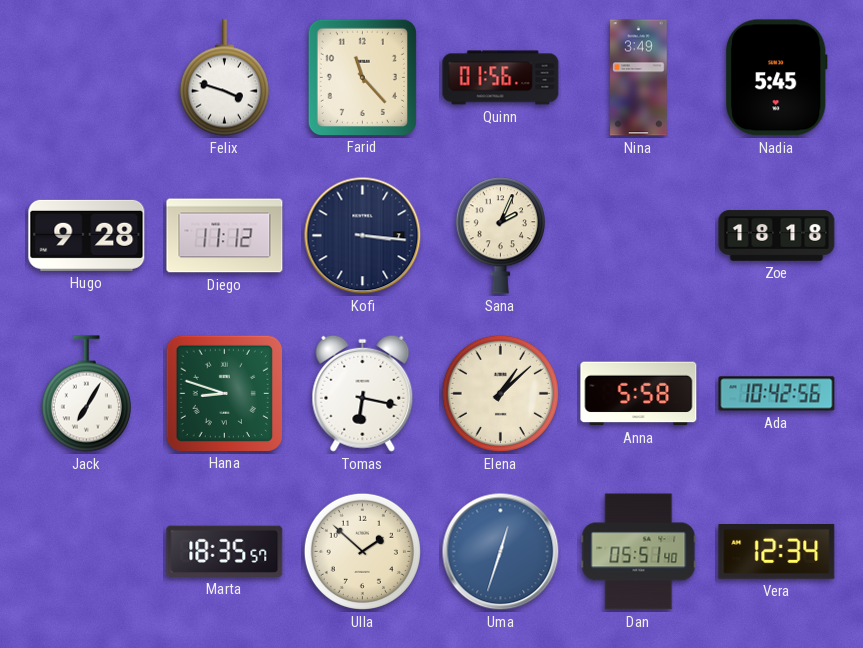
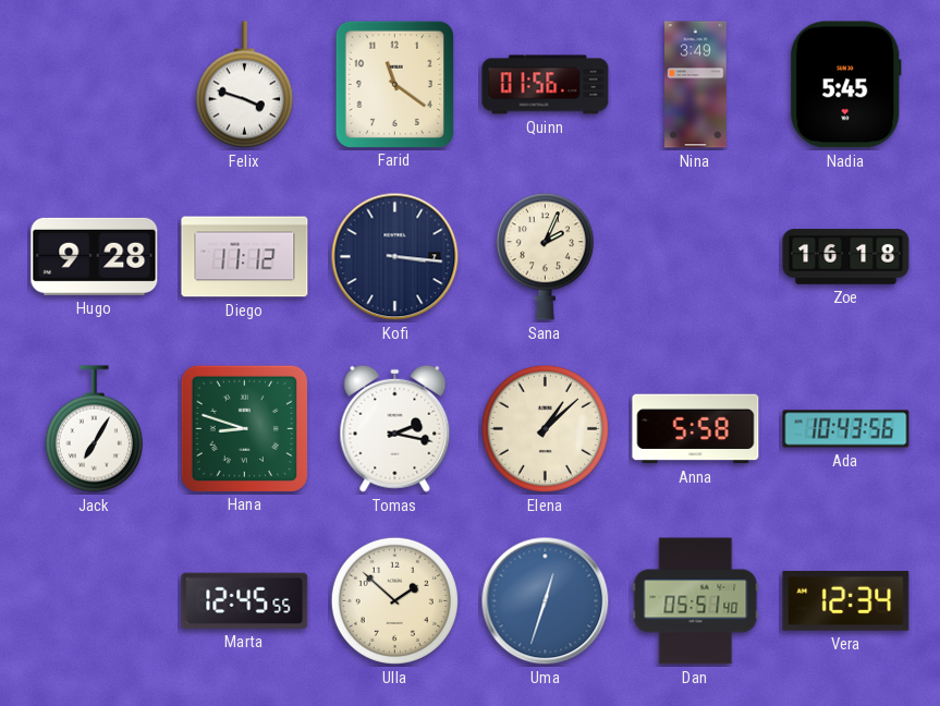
Farid: 11:23 -> 11:21
Zoe: 18:18 -> 16:18
Tomas: 6:17 -> 2:17
Ada: 10:42 -> 10:43
Marta: 18:35 -> 12:45
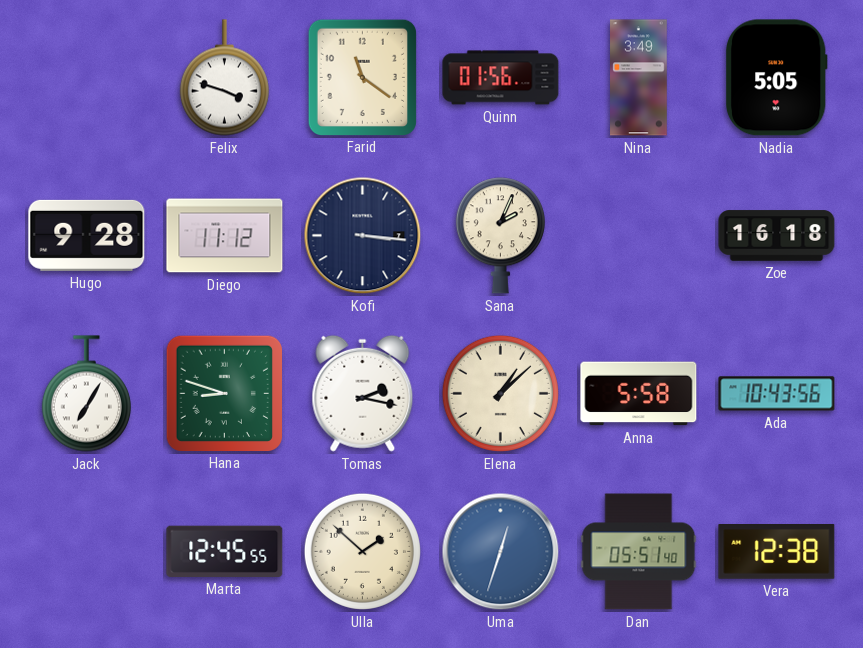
Nadia: 5:45 -> 5:05
Vera: 12:34 -> 12:38
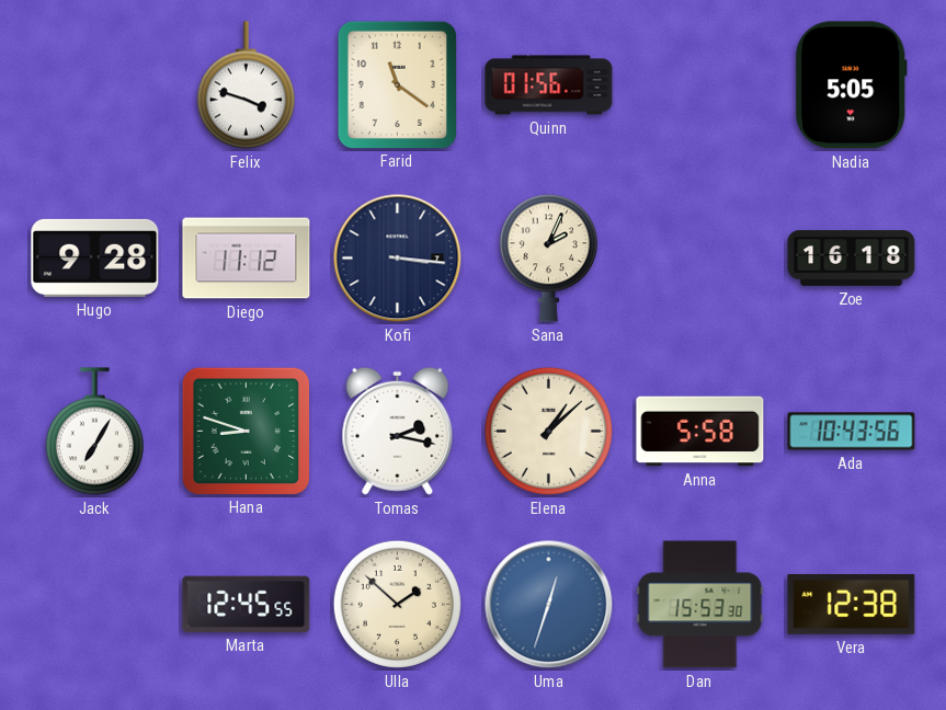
Nina: 3:49 -> none
Dan: 05:51 -> 15:53
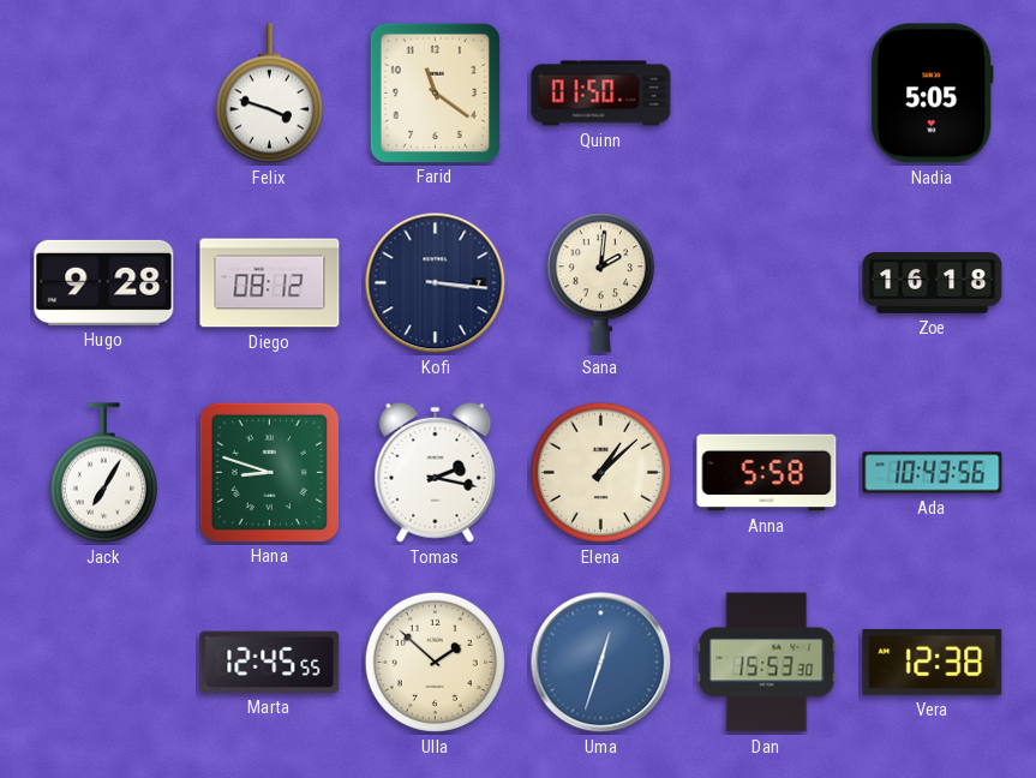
Quinn: 01:56 -> 01:50
Diego: 11:12 -> 08:12
Sana: 2:04 -> 2:01
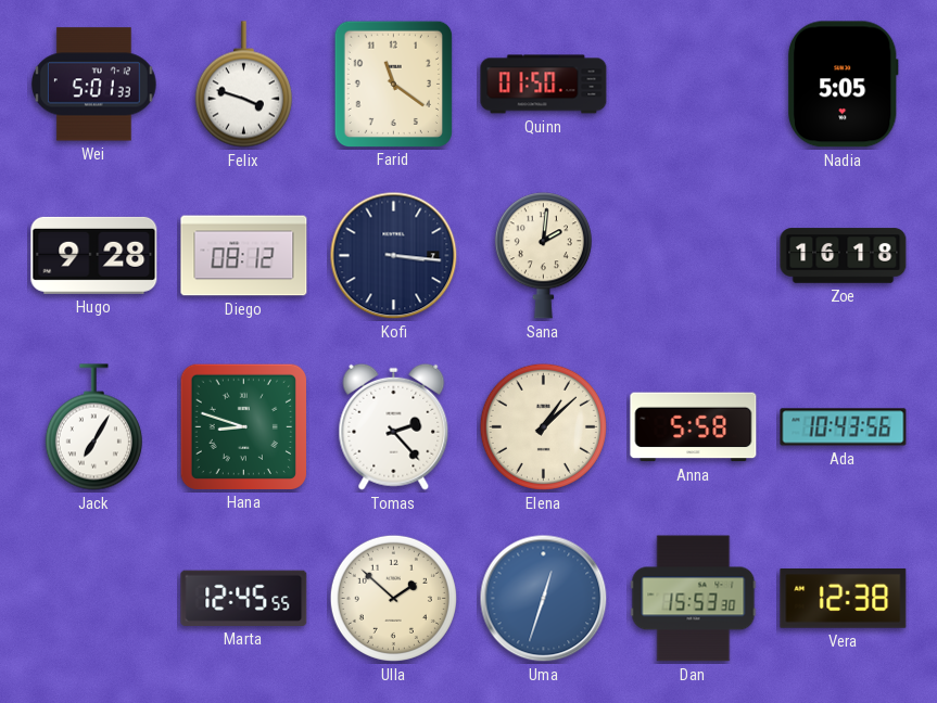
Wei: none -> 5:01
Tomas: 2:17 -> 2:23
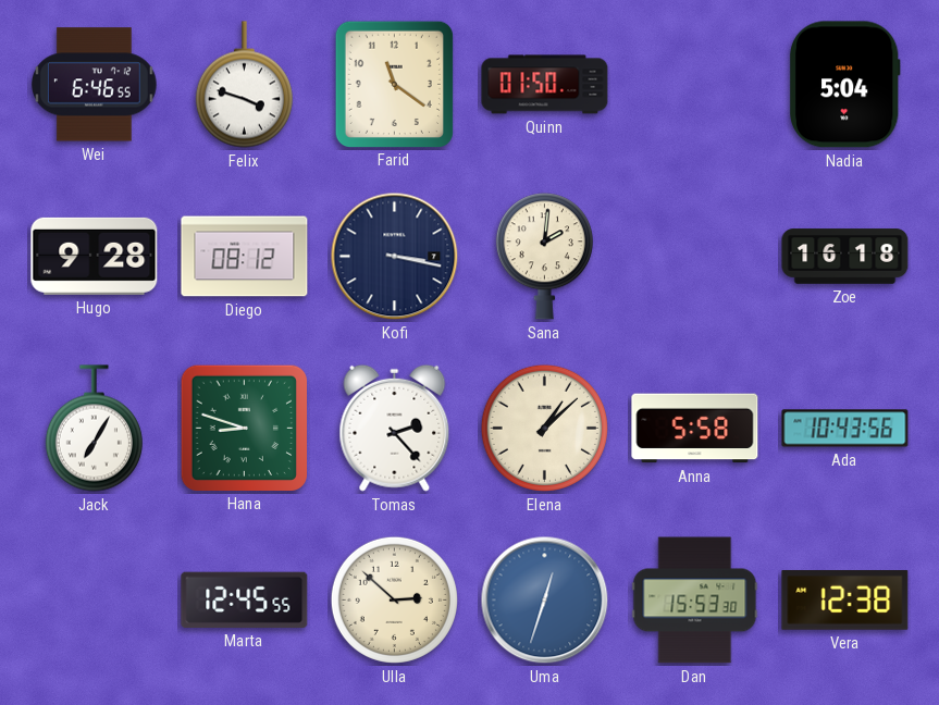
Wei: 5:01 -> 6:46
Nadia: 5:05 -> 5:04
Kofi: 3:16 -> 3:17
Ulla: 1:52 -> 2:52
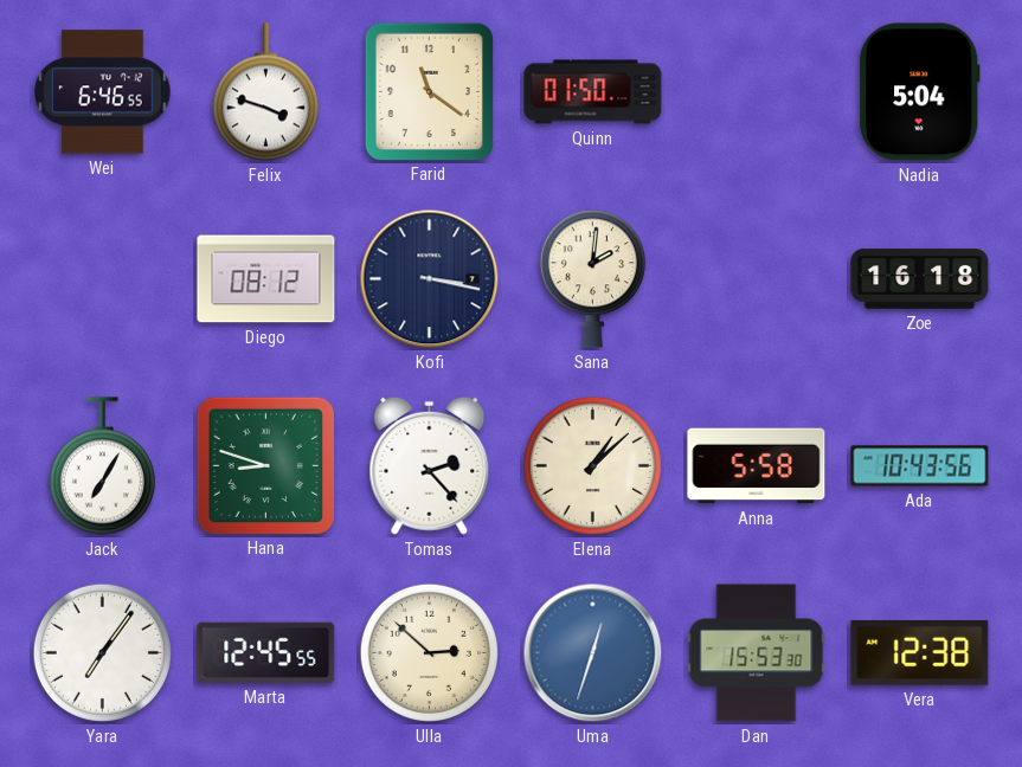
Hugo: 9:28 -> none
Yara: none -> 7:06
